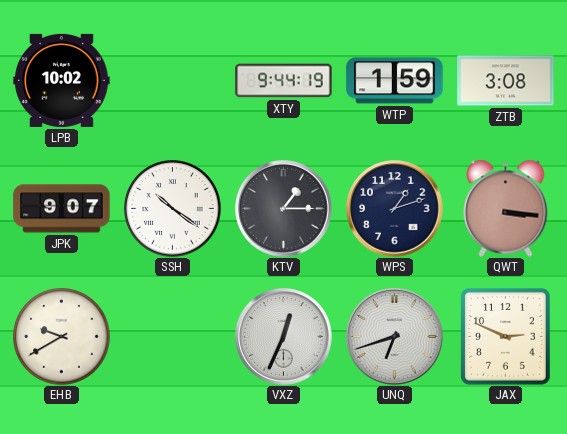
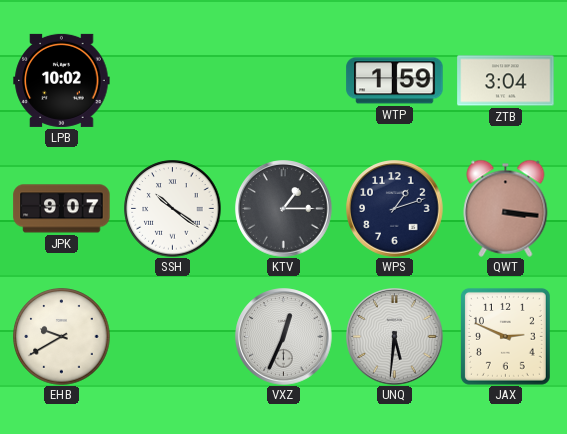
XTY: 9:44 -> none
ZTB: 3:08 -> 3:04
UNQ: 6:42 -> 5:31
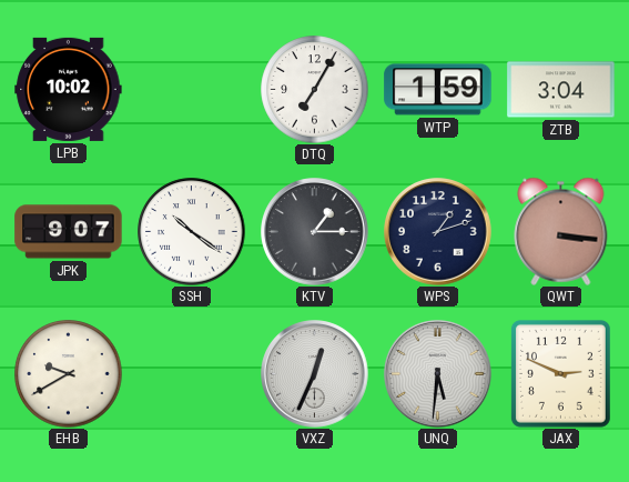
DTQ: none -> 7:05
